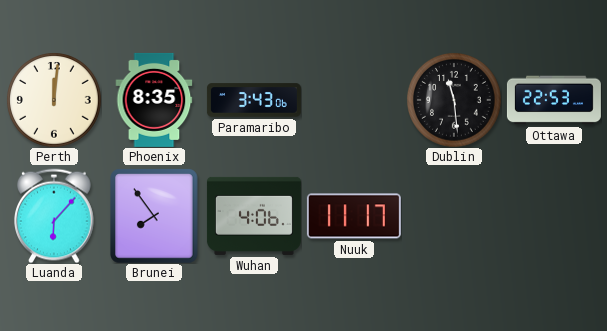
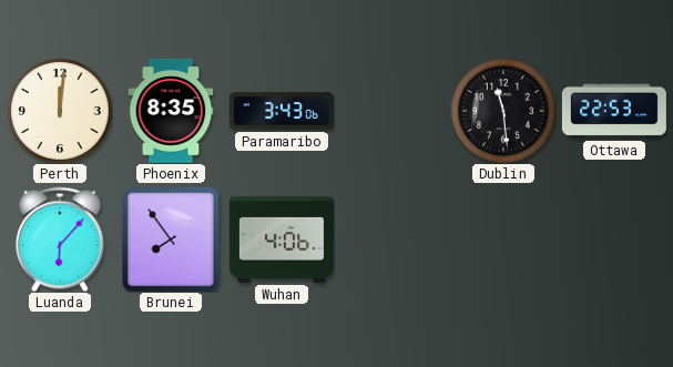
Nuuk: 11:17 -> none
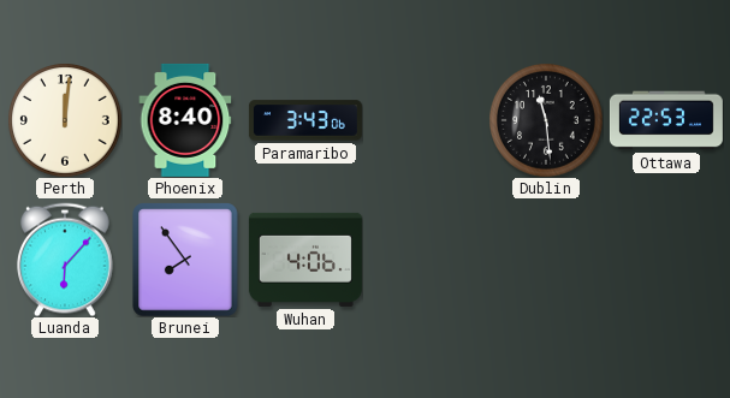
Phoenix: 8:35 -> 8:40
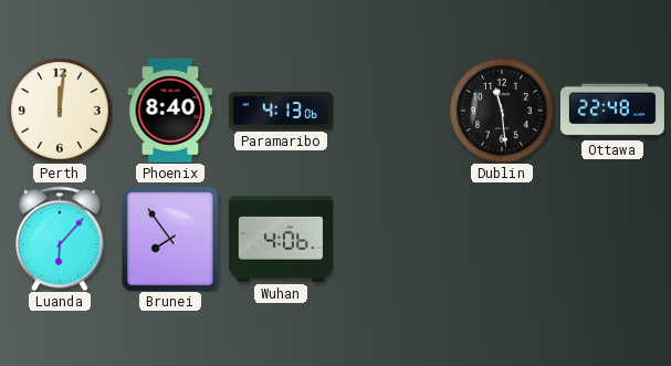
Paramaribo: 3:43 -> 4:13
Ottawa: 22:53 -> 22:48
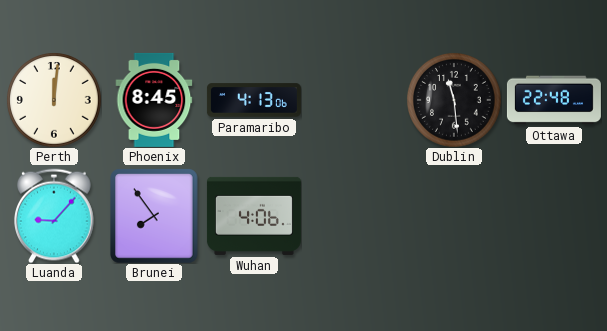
Phoenix: 8:40 -> 8:45
Luanda: 6:07 -> 9:07
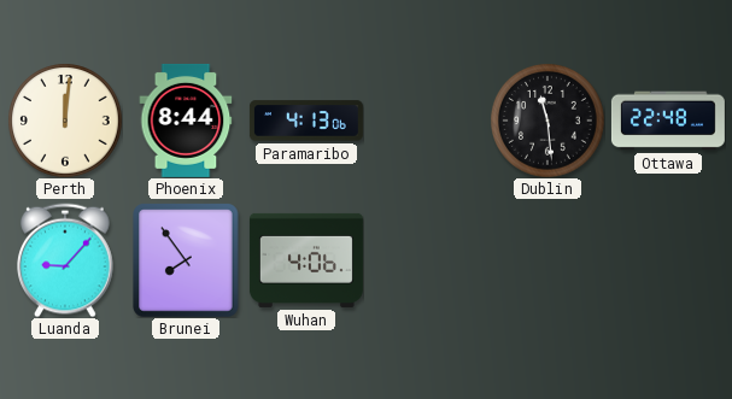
Phoenix: 8:45 -> 8:44
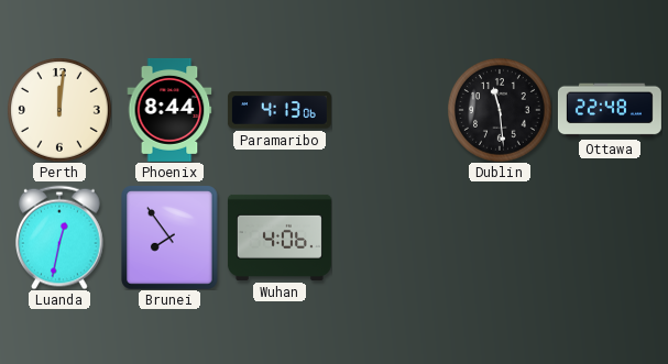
Luanda: 9:07 -> 12:32
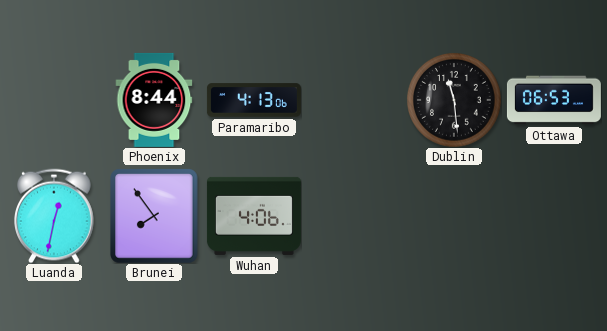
Perth: 12:01 -> none
Ottawa: 22:48 -> 06:53
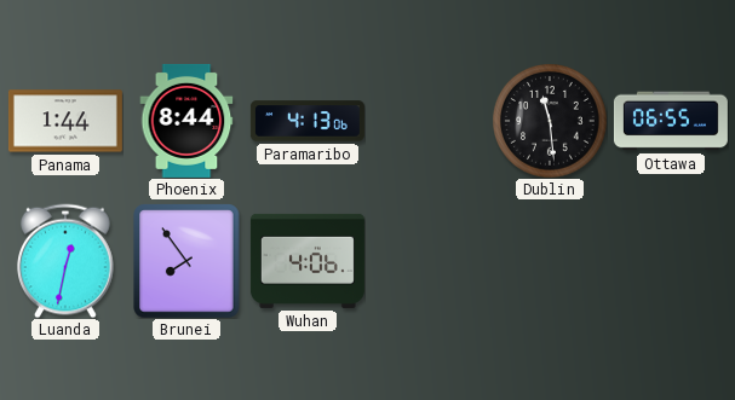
Panama: none -> 1:44
Ottawa: 06:53 -> 06:55
